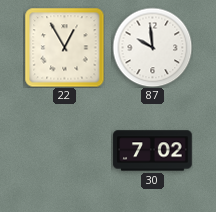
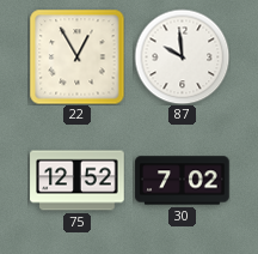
75: none -> 12:52
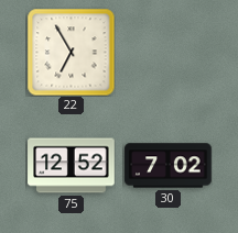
22: 12:55 -> 6:55
87: 9:59 -> none
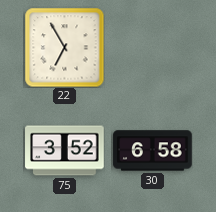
75: 12:52 -> 3:52
30: 7:02 -> 6:58
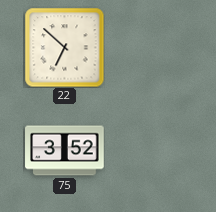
22: 6:55 -> 6:52
30: 6:58 -> none
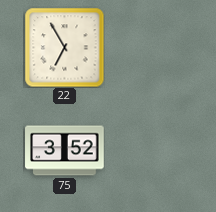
22: 6:52 -> 6:55
